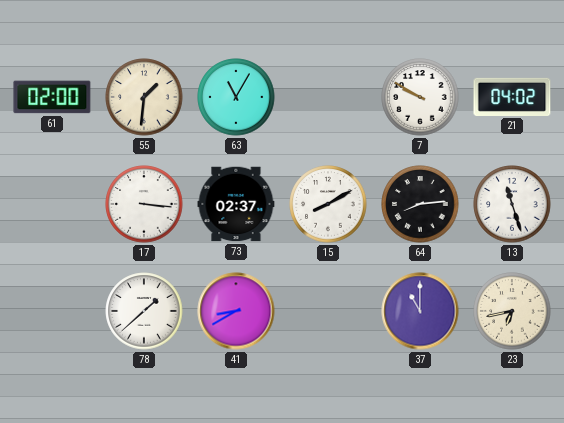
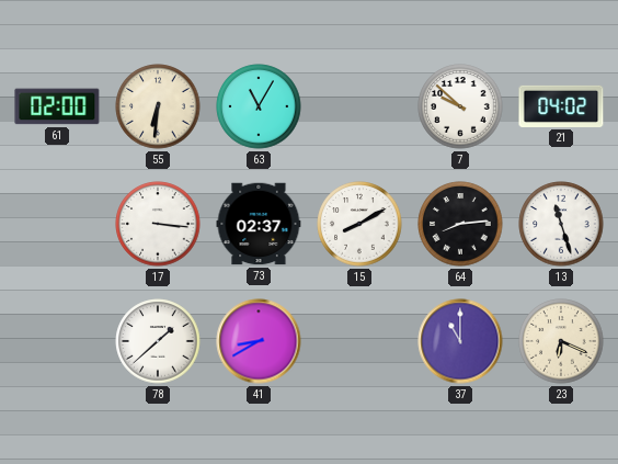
55: 1:31 -> 6:31
7: 9:50 -> 9:52
23: 6:43 -> 6:19
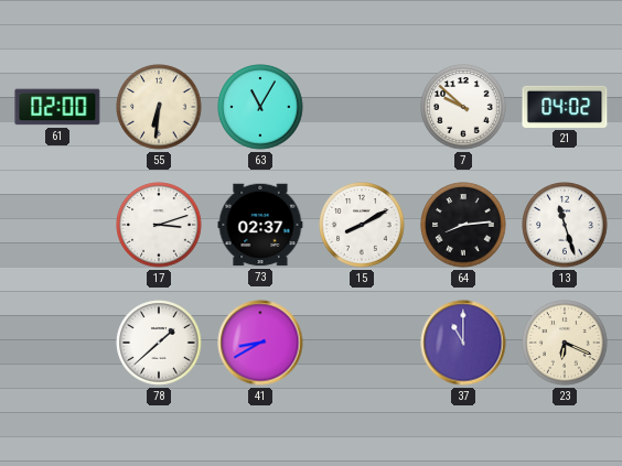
17: 3:16 -> 3:12
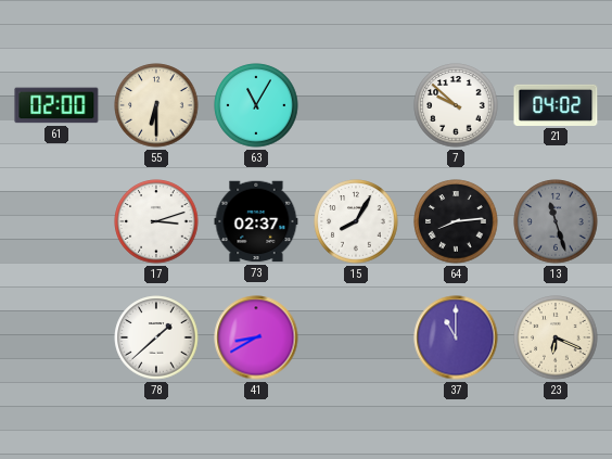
55: 6:31 -> 6:30
15: 8:10 -> 8:05
13 dial: white -> grey
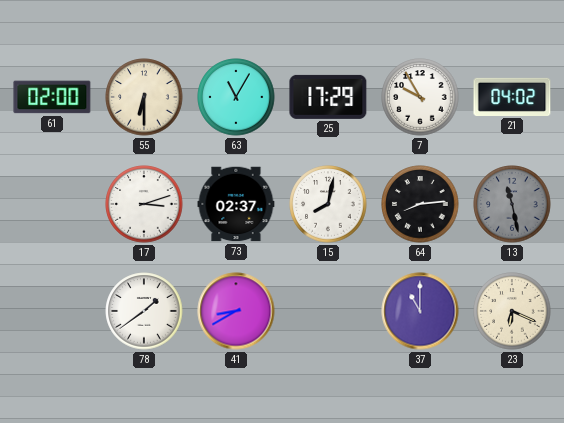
25: none -> 17:29
7: 9:52 -> 9:55
15: 8:05 -> 8:02
13: 11:27 -> 11:28
78: 1:38 -> 1:39
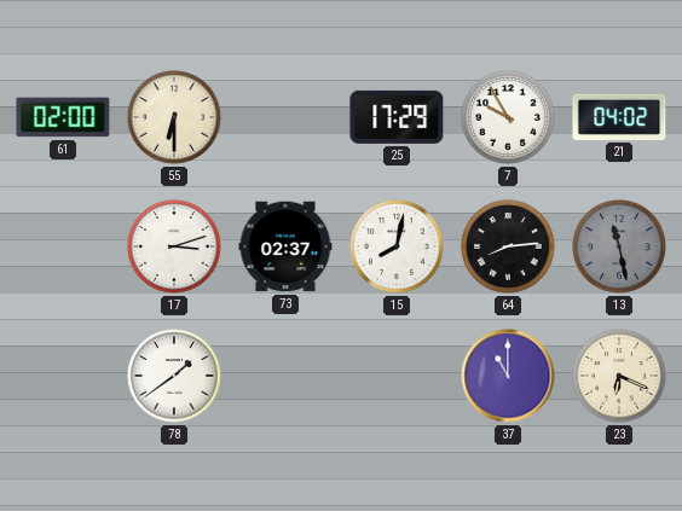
63: 11:05 -> none
41: 8:40 -> none
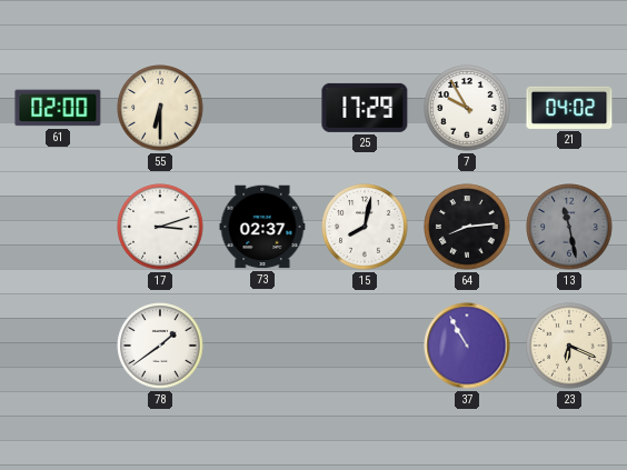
37: 11:00 -> 10:55
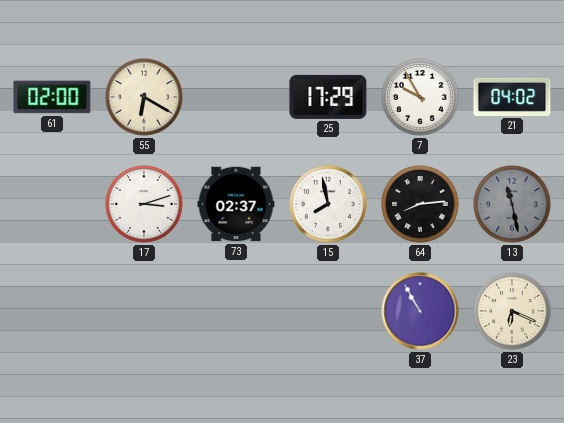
55: 6:30 -> 6:20
15: 8:02 -> 7:58
78: 1:39 -> none
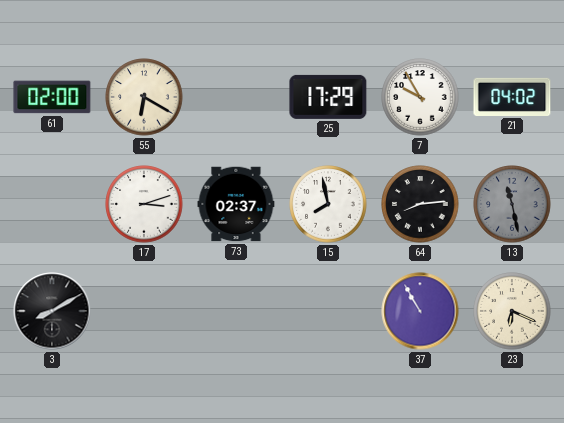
3: none -> 8:10
